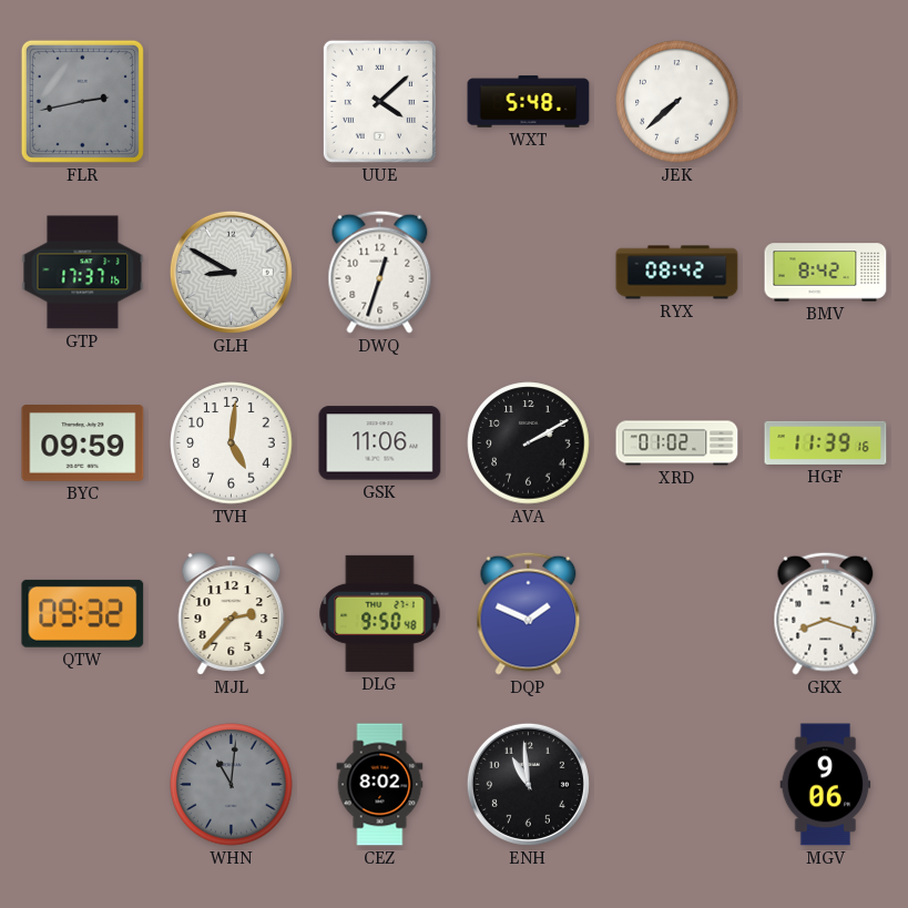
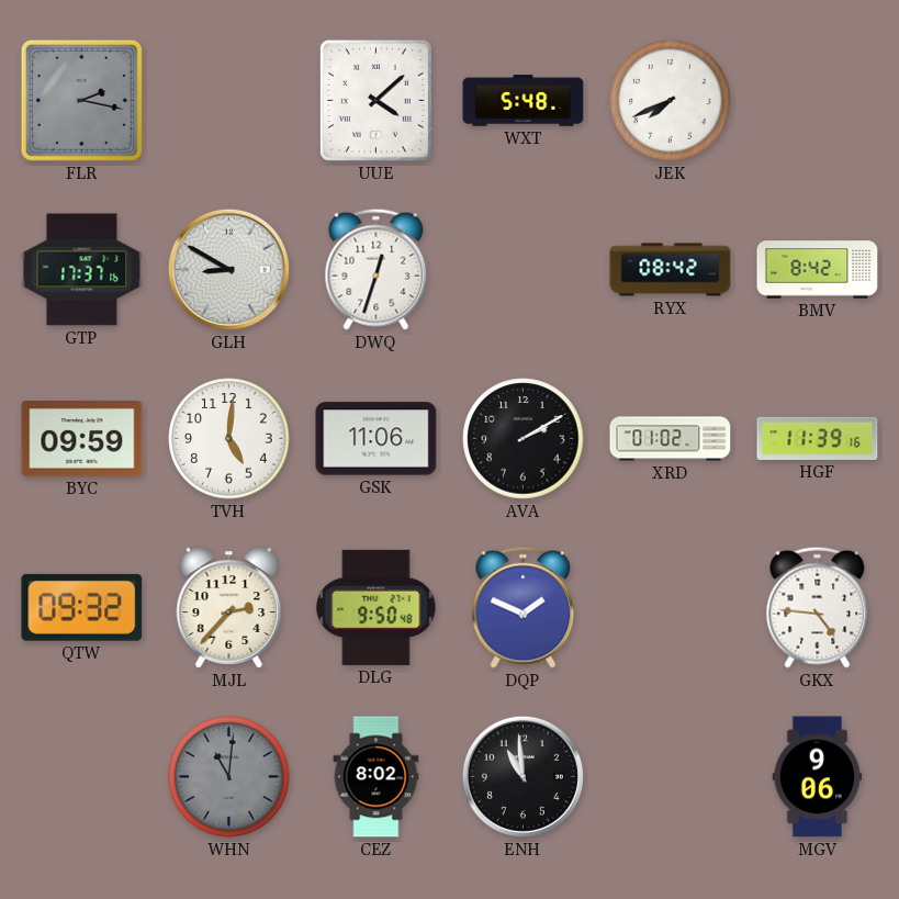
FLR: 2:43 -> 2:17
JEK: 7:38 -> 7:41
GKX: 8:18 -> 4:46
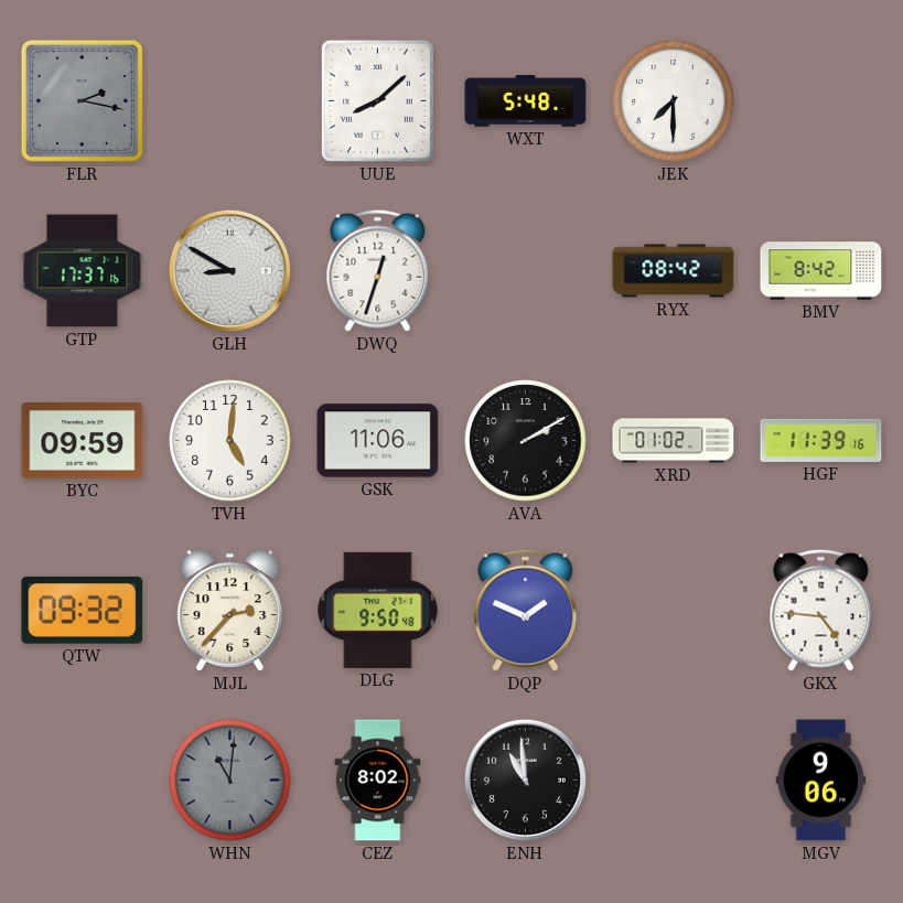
UUE: 4:08 -> 8:08
JEK: 7:41 -> 7:30
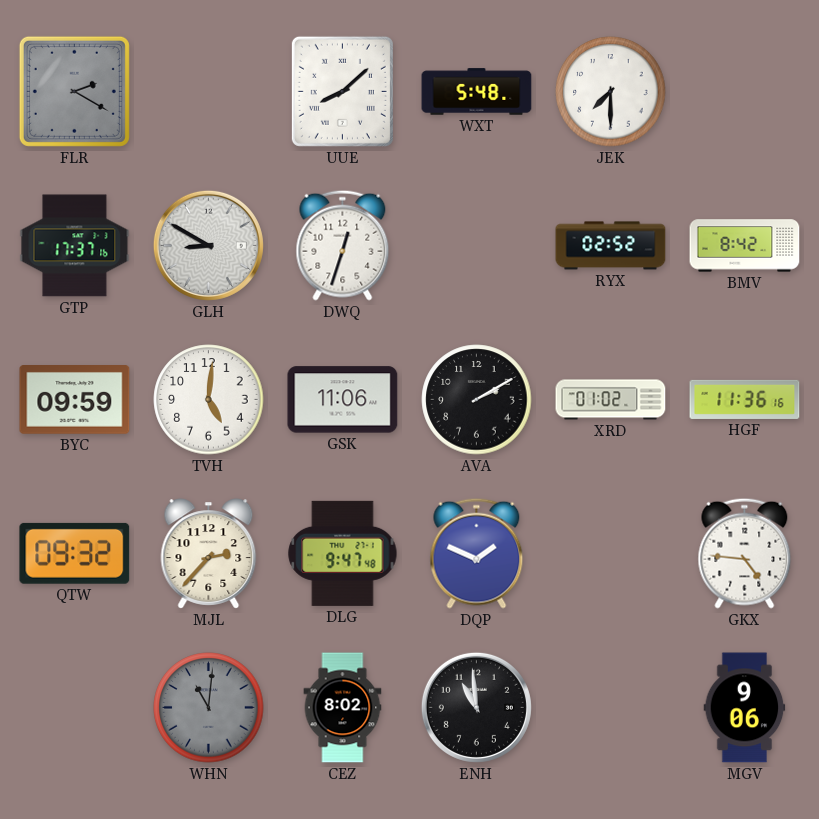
FLR: 2:17 -> 2:20
RYX: 08:42 -> 02:52
HGF: 11:39 -> 11:36
DLG: 9:50 -> 9:47
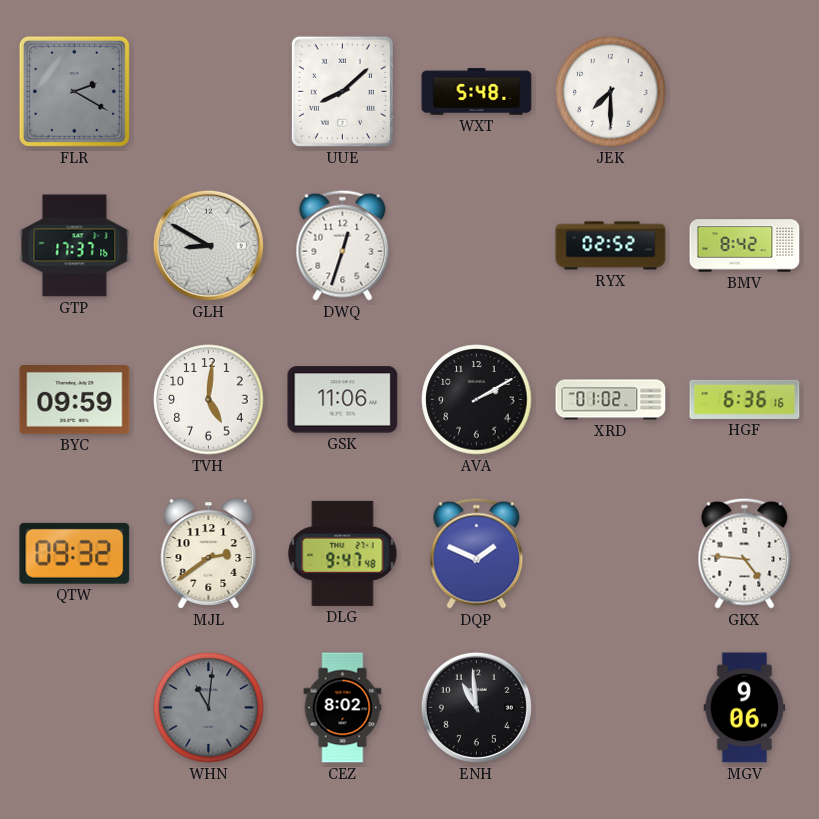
HGF: 11:36 -> 6:36
MJL: 2:37 -> 2:39
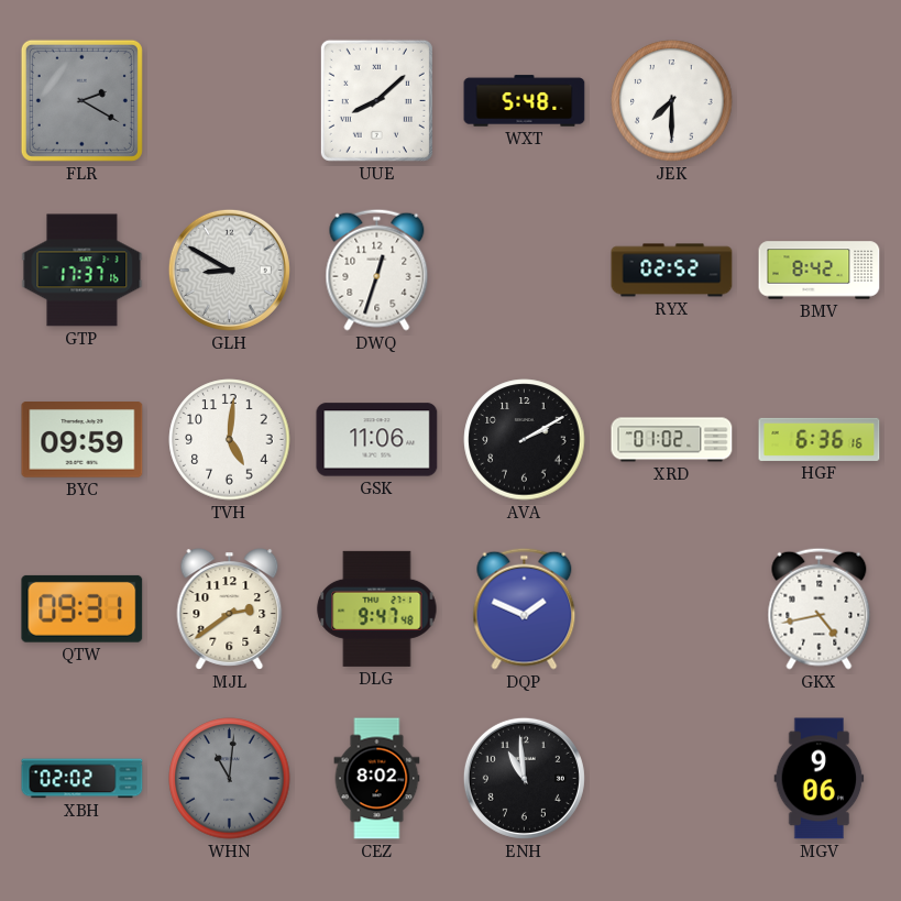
QTW: 09:32 -> 09:31
GKX: 4:46 -> 4:43
XBH: none -> 02:02
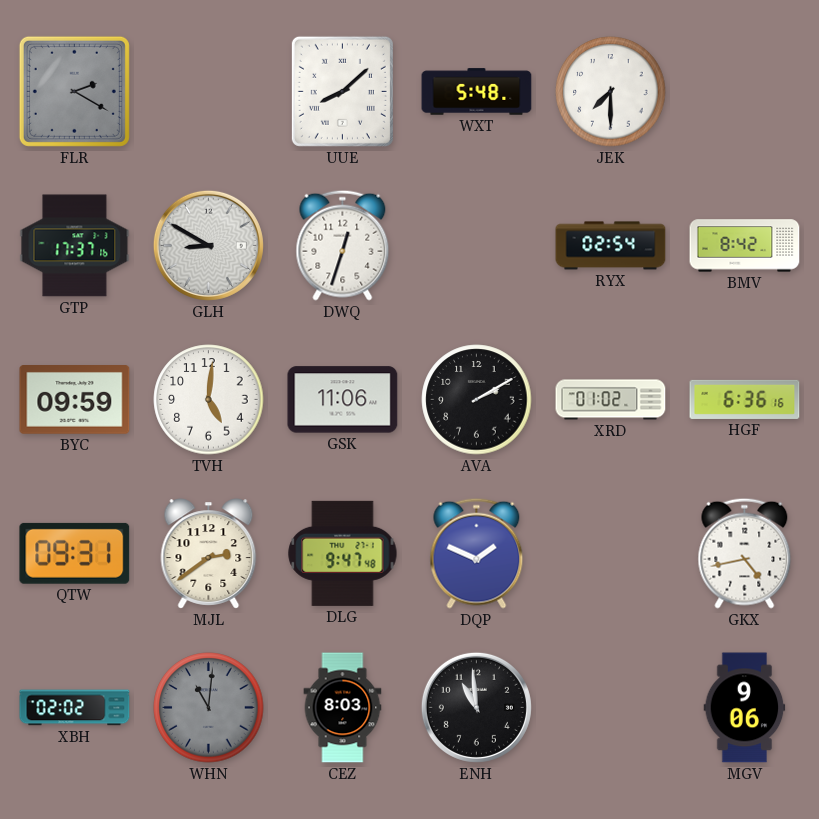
RYX: 02:52 -> 02:54
CEZ: 8:02 -> 8:03
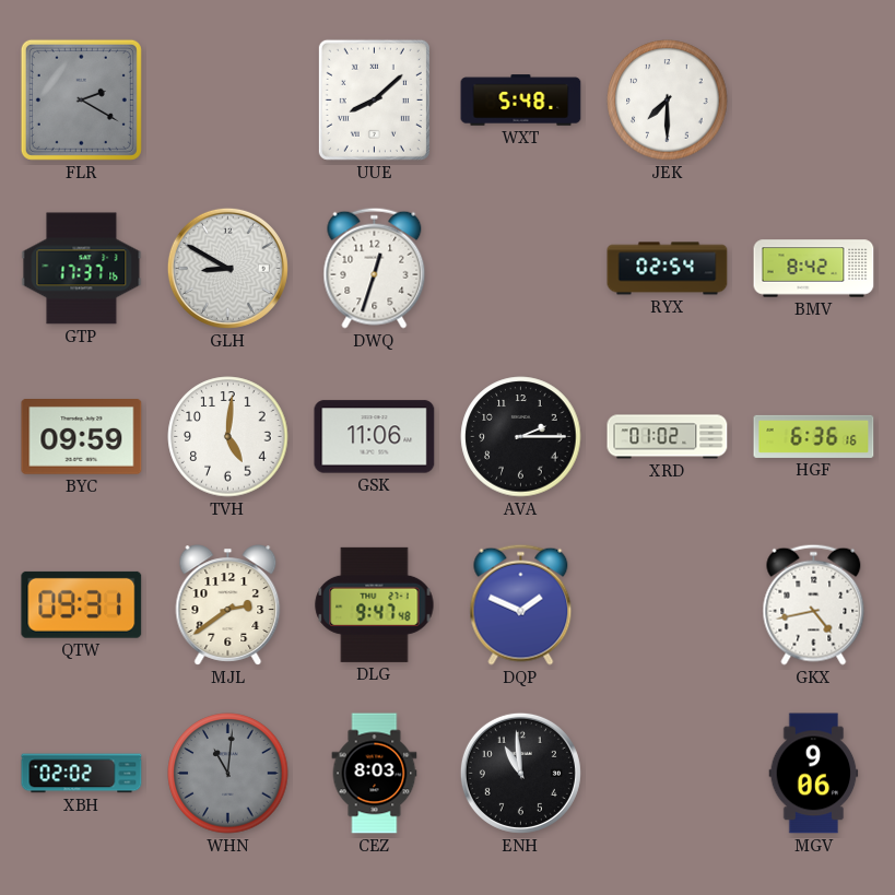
AVA: 2:10 -> 2:15
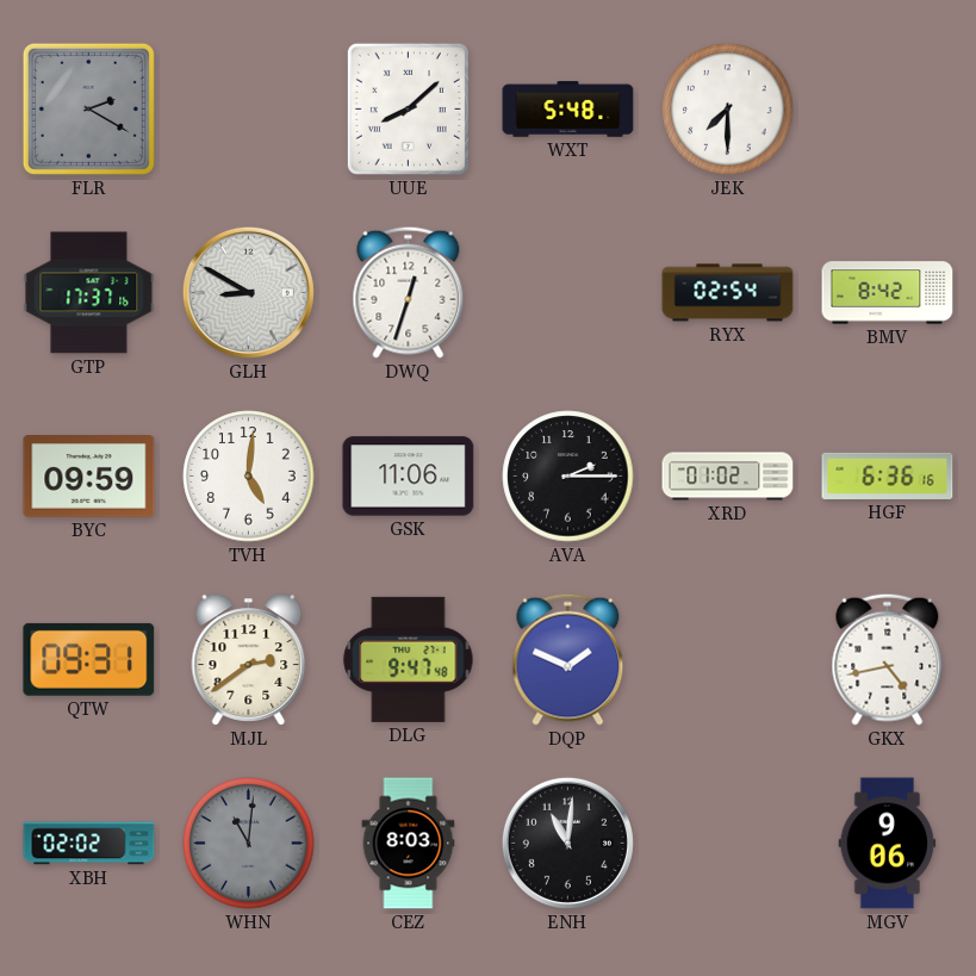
ENH: 10:59 -> 11:01
